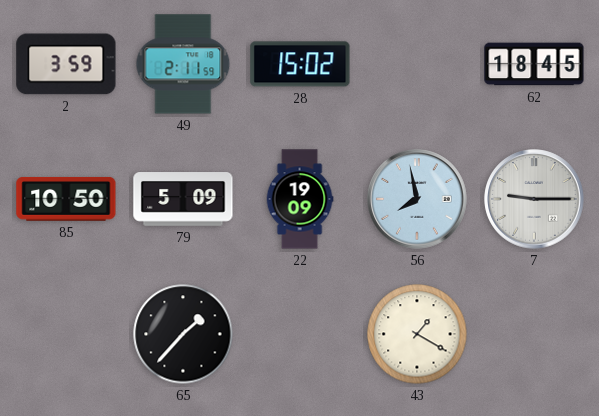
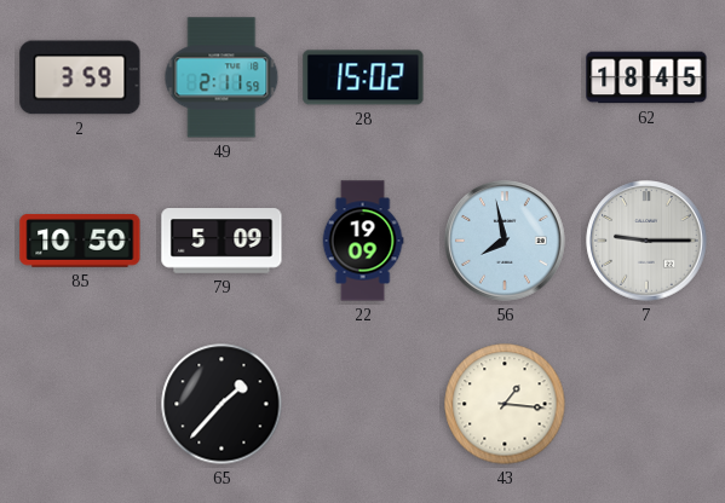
43: 1:20 -> 1:16
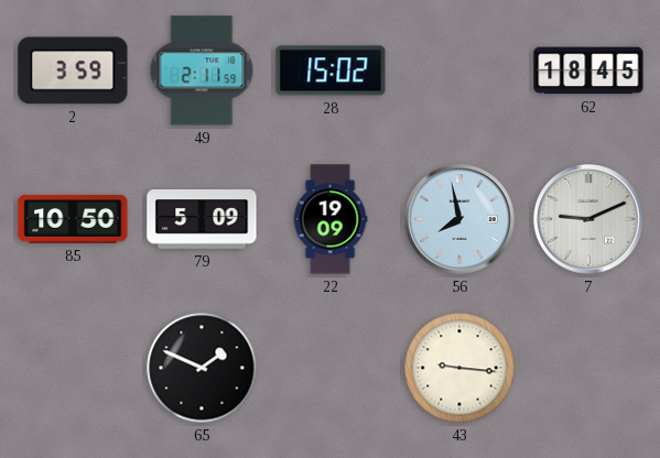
7: 9:15 -> 9:11
65: 1:37 -> 1:49
43: 1:16 -> 9:16
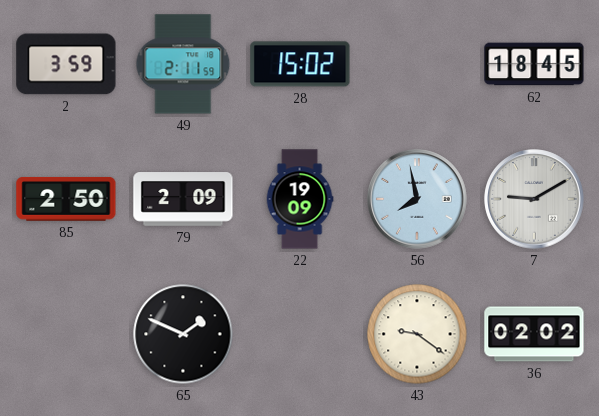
85: 10:50 -> 2:50
79: 5:09 -> 2:09
7: 9:11 -> 9:10
43: 9:16 -> 9:21
36: none -> 02:02
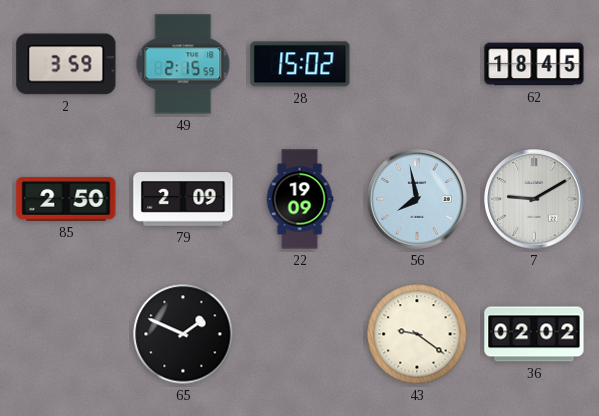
49: 2:11 -> 2:15
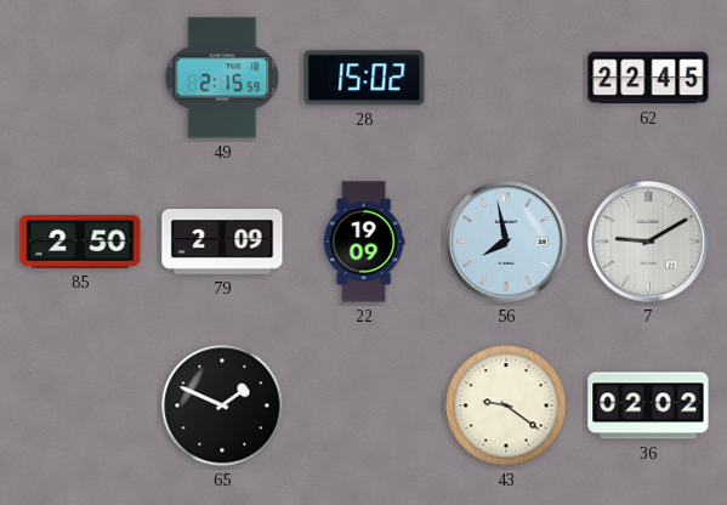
2: 3:59 -> none
62: 18:45 -> 22:45
